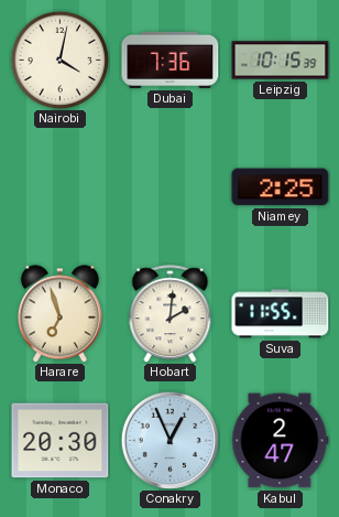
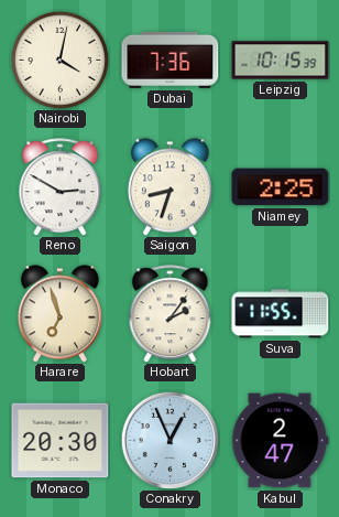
Reno: none -> 2:50
Saigon: none -> 8:33
Hobart: 2:01 -> 2:06
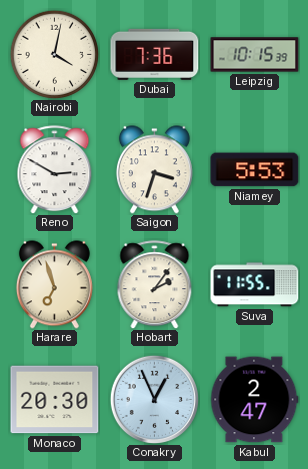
Saigon: 8:33 -> 3:33
Niamey: 2:25 -> 5:53
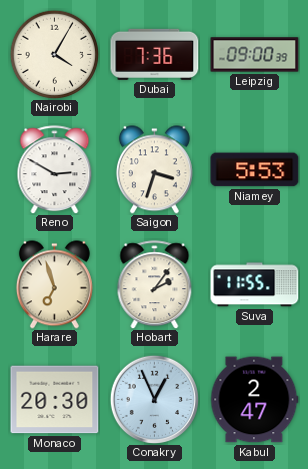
Nairobi: 4:02 -> 4:05
Leipzig: 10:15 -> 09:00
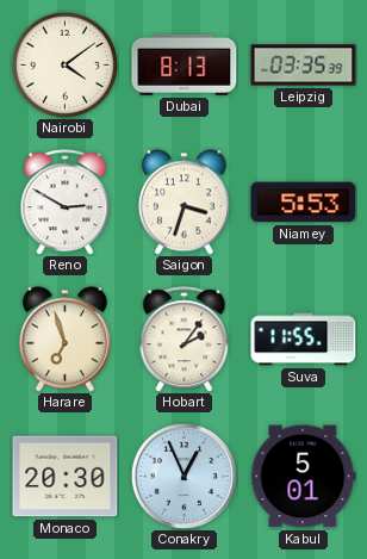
Nairobi: 4:05 -> 4:09
Dubai: 7:36 -> 8:13
Leipzig: 09:00 -> 03:35
Kabul: 2:47 -> 5:01
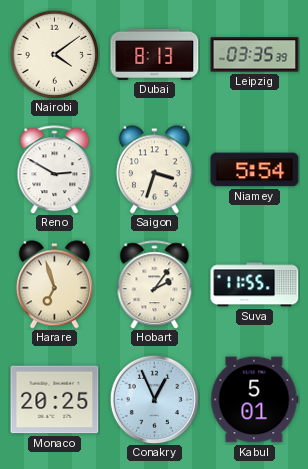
Niamey: 5:53 -> 5:54
Monaco: 20:30 -> 20:25
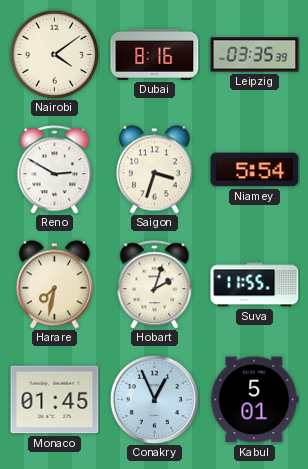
Dubai: 8:13 -> 8:16
Harare: 6:57 -> 7:32
Hobart: 2:06 -> 2:03
Monaco: 20:25 -> 01:45
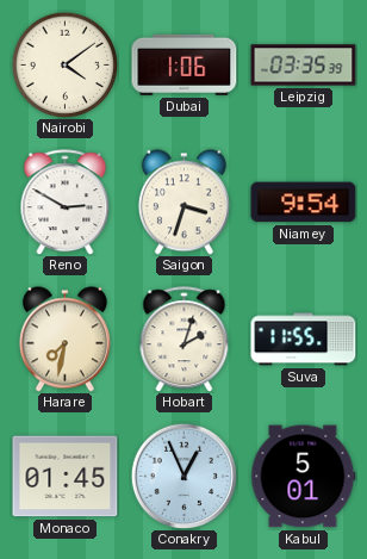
Dubai: 8:16 -> 1:06
Niamey: 5:54 -> 9:54
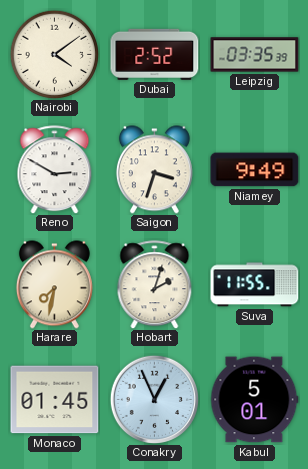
Dubai: 1:06 -> 2:52
Niamey: 9:54 -> 9:49
